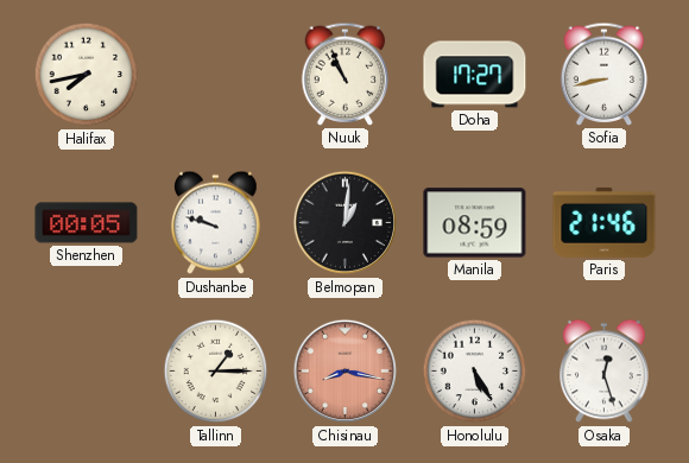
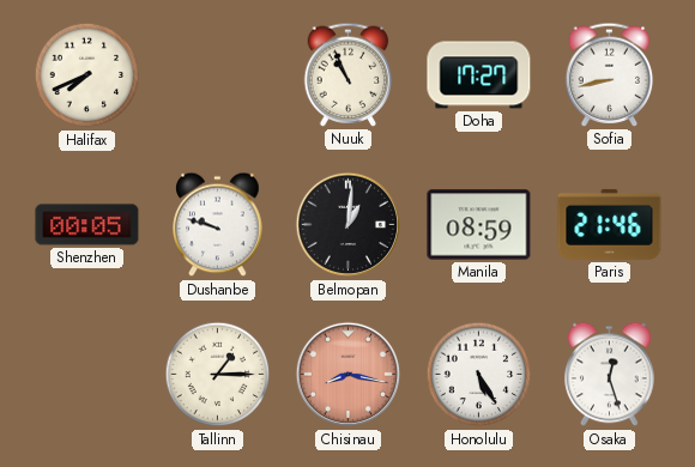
Halifax: 7:43 -> 7:41
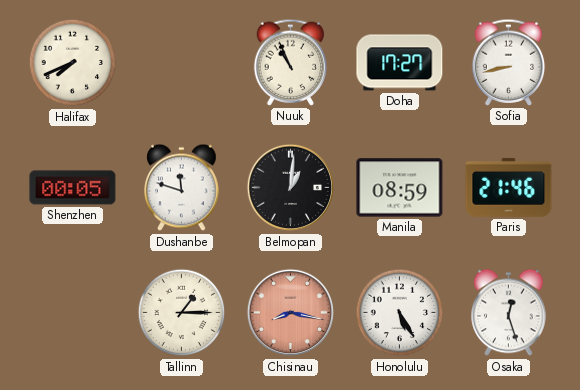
Dushanbe: 9:48 -> 11:48
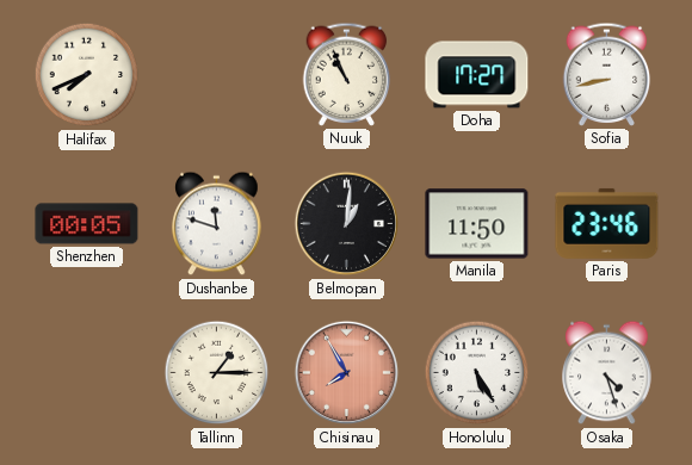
Manila: 08:59 -> 11:50
Paris: 21:46 -> 23:46
Chisinau: 8:17 -> 7:55
Osaka: 12:27 -> 4:27
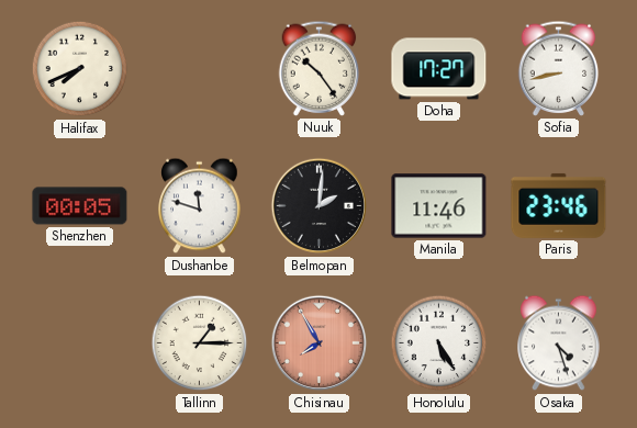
Nuuk: 10:56 -> 10:24
Belmopan: 1:01 -> 2:01
Manila: 11:50 -> 11:46
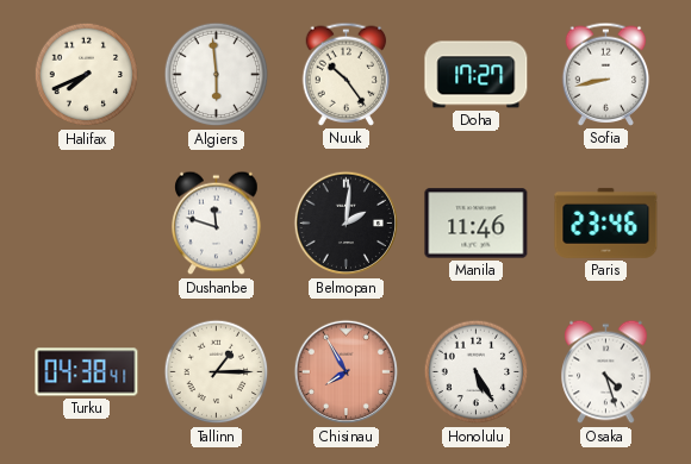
Algiers: none -> 5:59
Shenzhen: 00:05 -> none
Turku: none -> 04:38
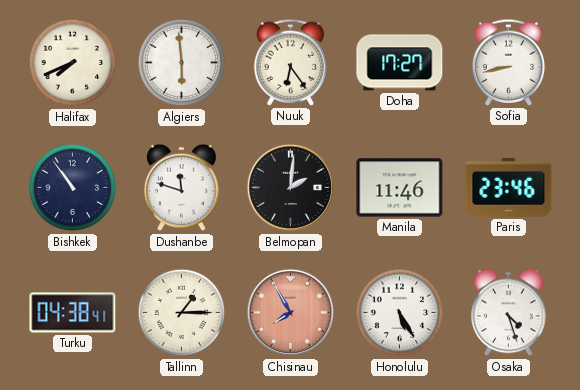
Nuuk: 10:24 -> 6:24
Bishkek: none -> 10:54
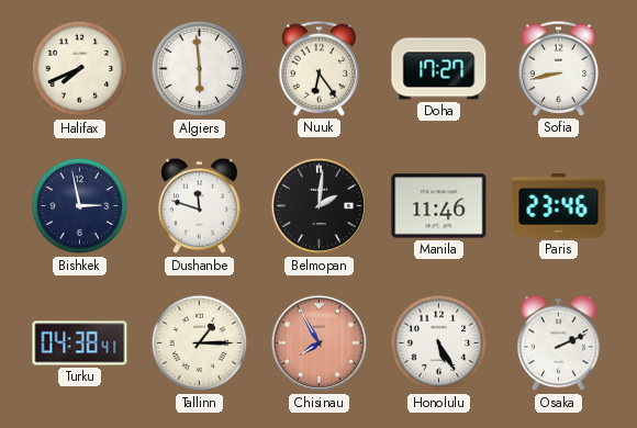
Bishkek: 10:54 -> 2:58
Osaka: 4:27 -> 2:11
